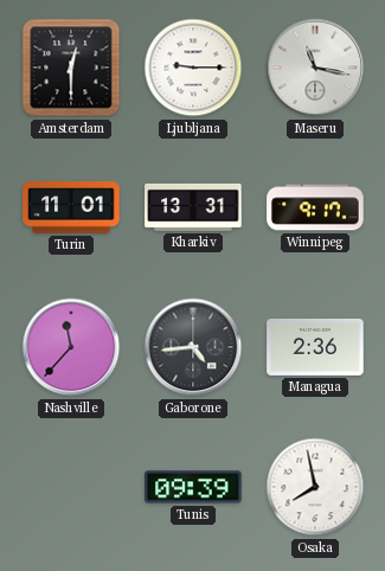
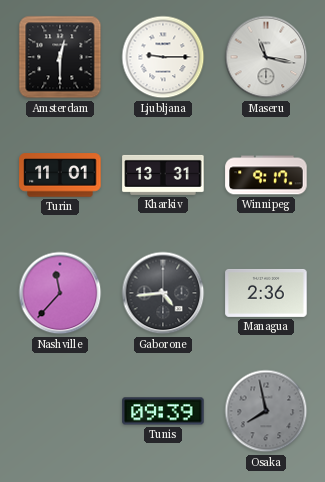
Osaka dial: white -> grey
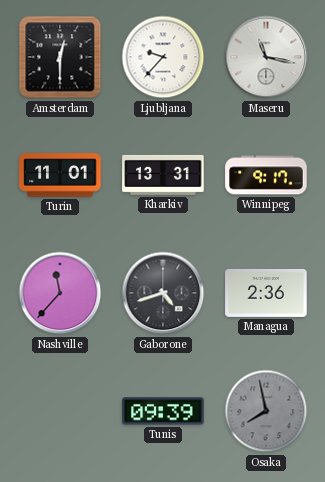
Ljubljana: 9:15 -> 9:37
Gaborone: 4:44 -> 4:42
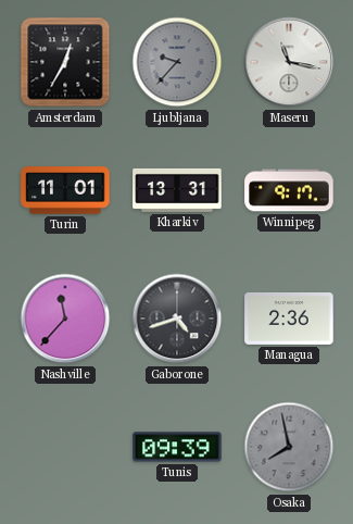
Amsterdam: 12:30 -> 12:35
Ljubljana dial: white -> grey
